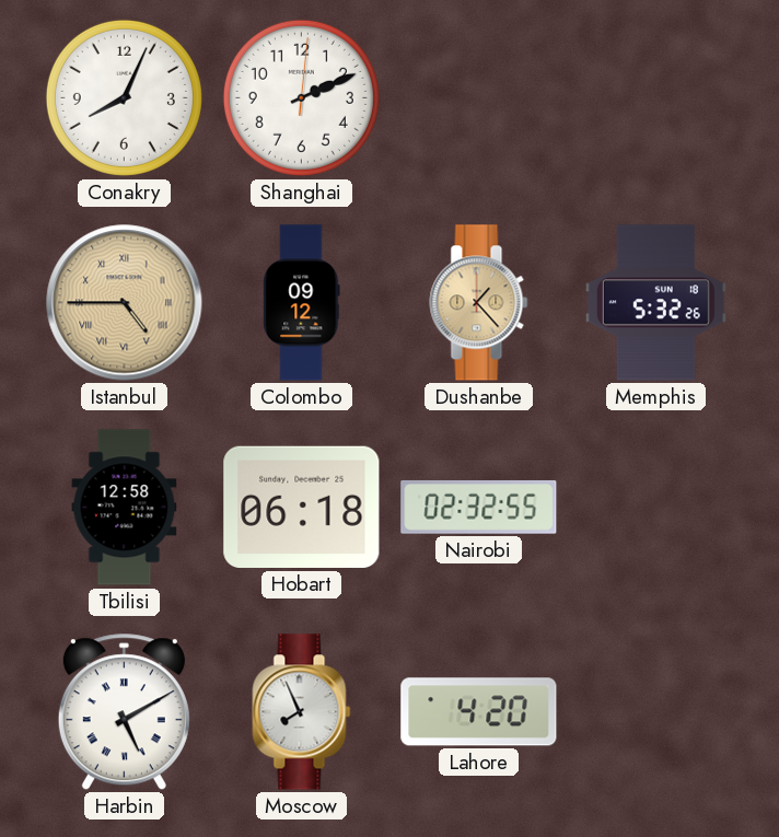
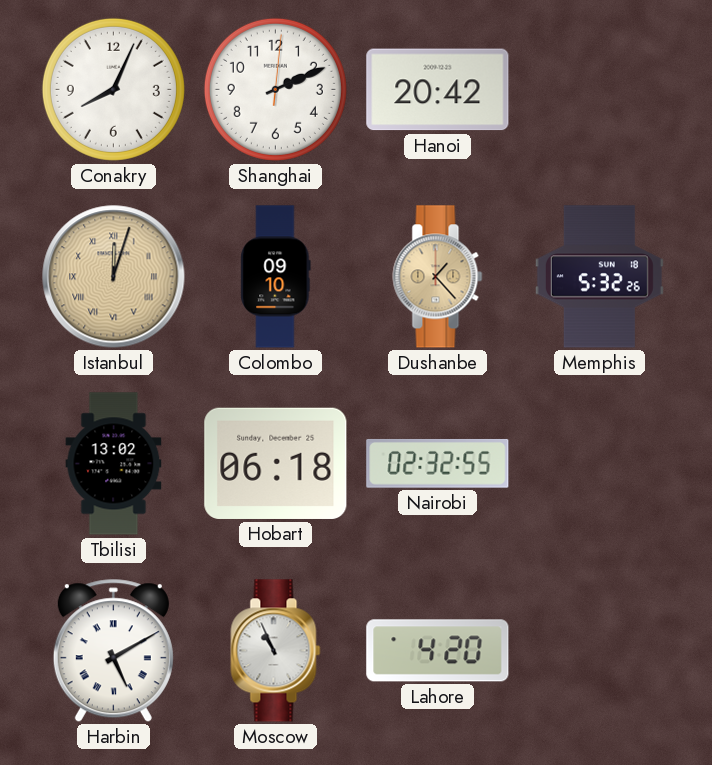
Hanoi: none -> 20:42
Istanbul: 4:45 -> 12:03
Colombo: 09:12 -> 09:10
Tbilisi: 12:58 -> 13:02
Moscow: 7:56 -> 10:56
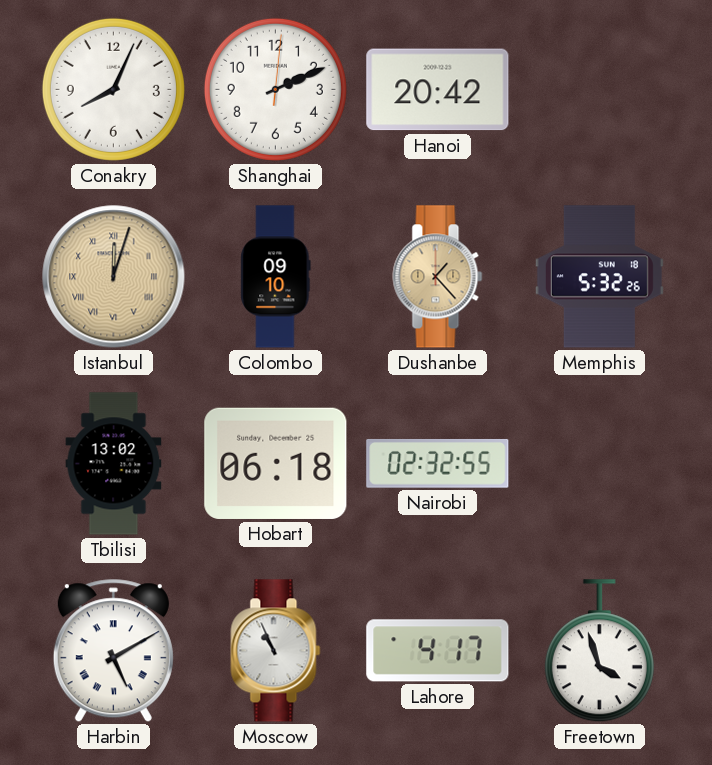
Lahore: 4:20 -> 4:17
Freetown: none -> 3:57
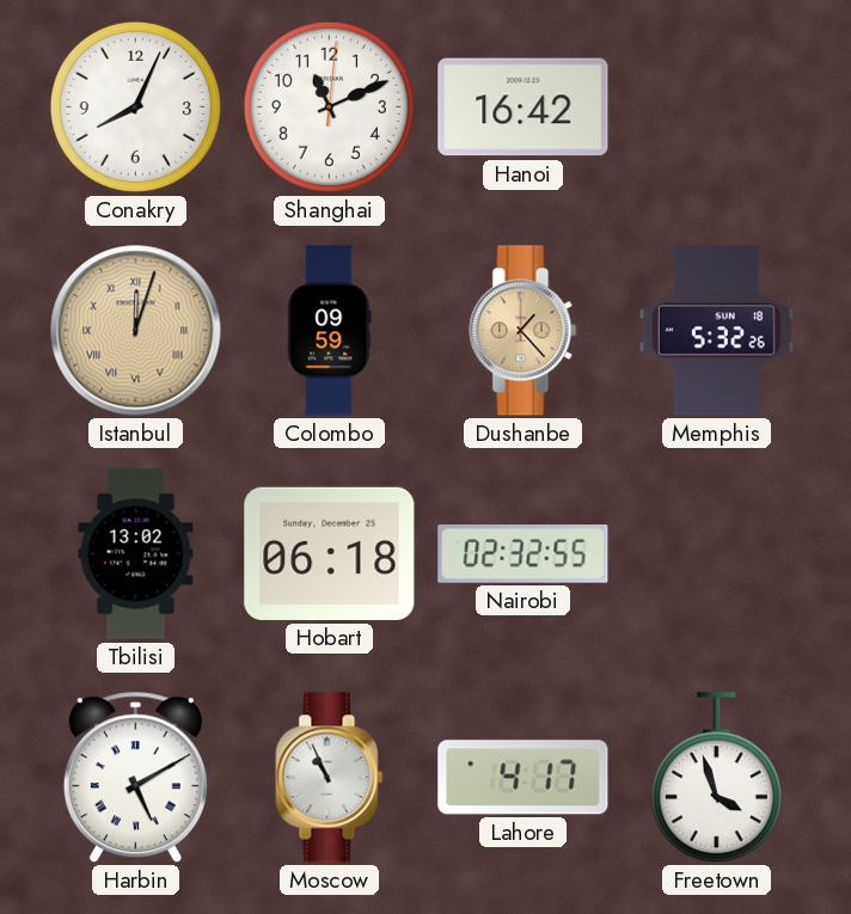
Shanghai: 2:11 -> 11:11
Hanoi: 20:42 -> 16:42
Colombo: 09:10 -> 09:59
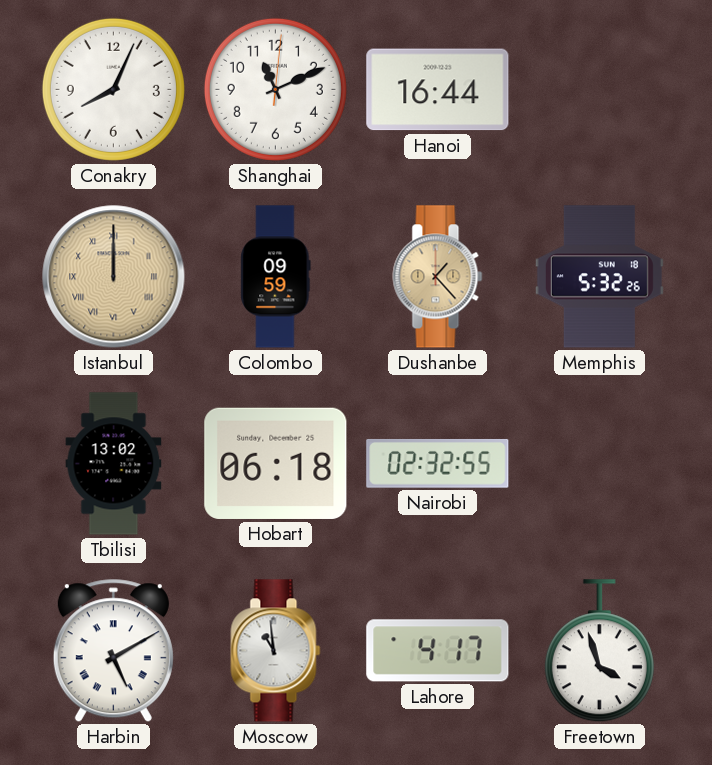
Hanoi: 16:42 -> 16:44
Istanbul: 12:03 -> 12:00
Moscow: 10:56 -> 10:59
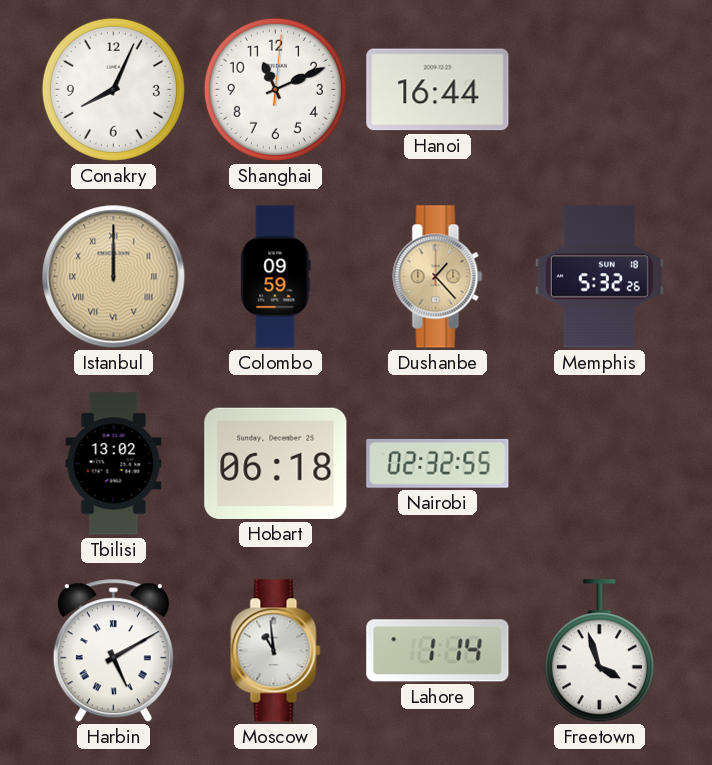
Lahore: 4:17 -> 1:14
